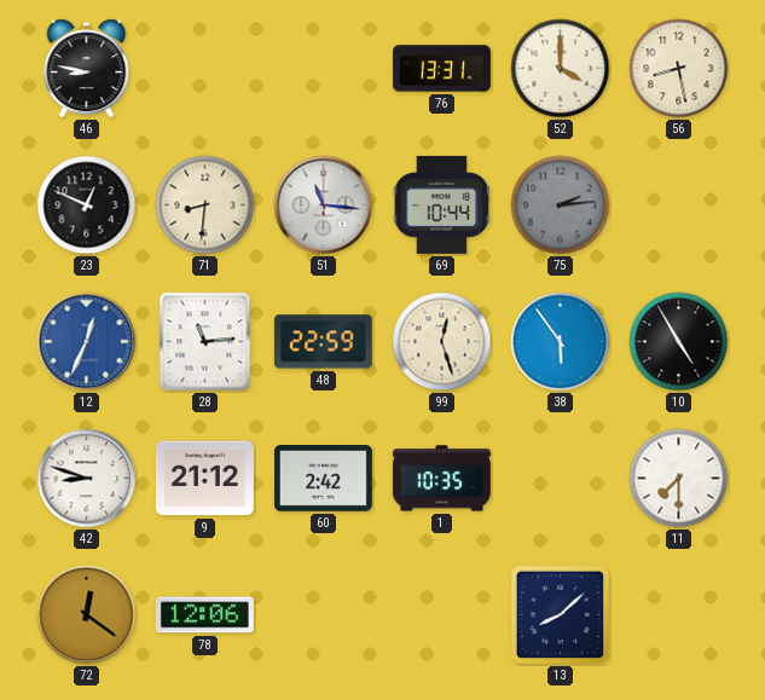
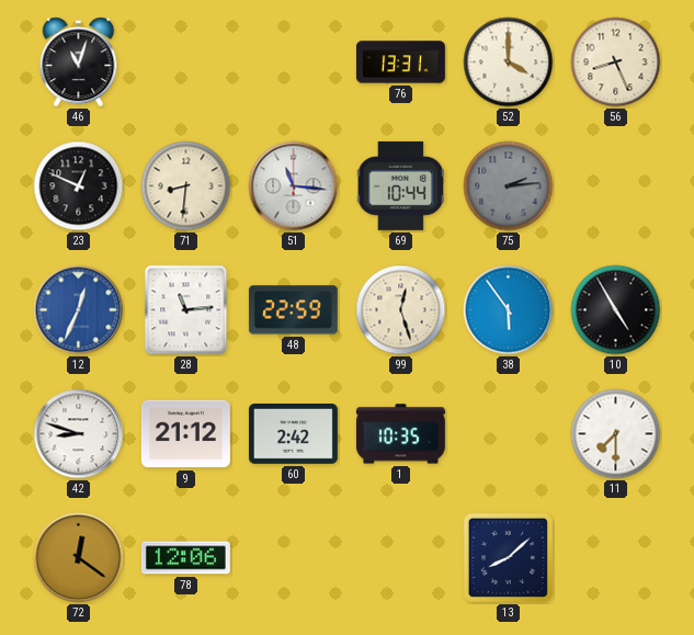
46: 8:47 -> 11:03
56: 8:28 -> 8:26
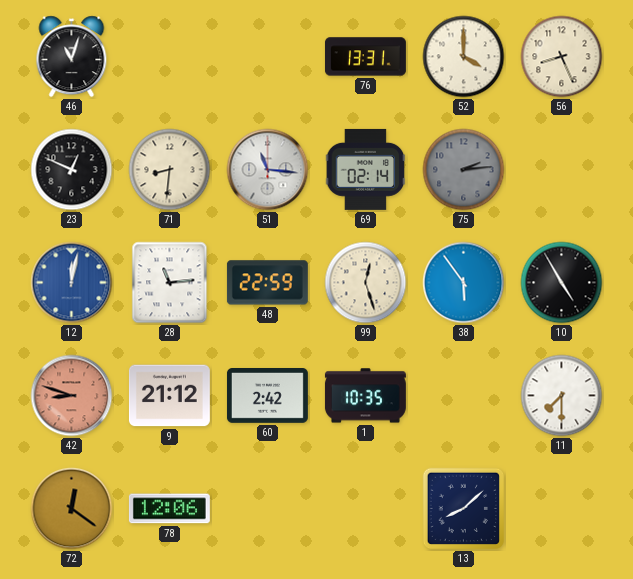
69: 10:44 -> 02:14
12: 12:34 -> 12:02
42 dial: white -> salmon
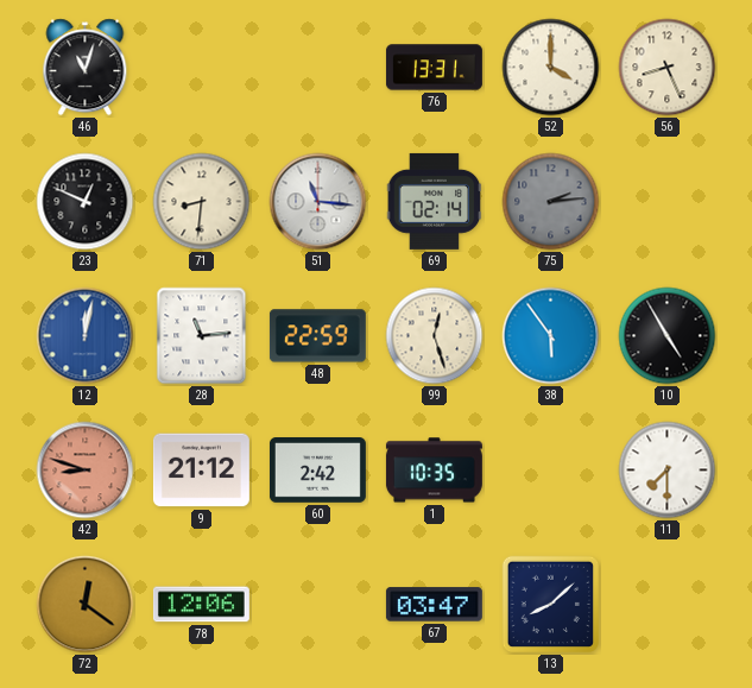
67: none -> 03:47
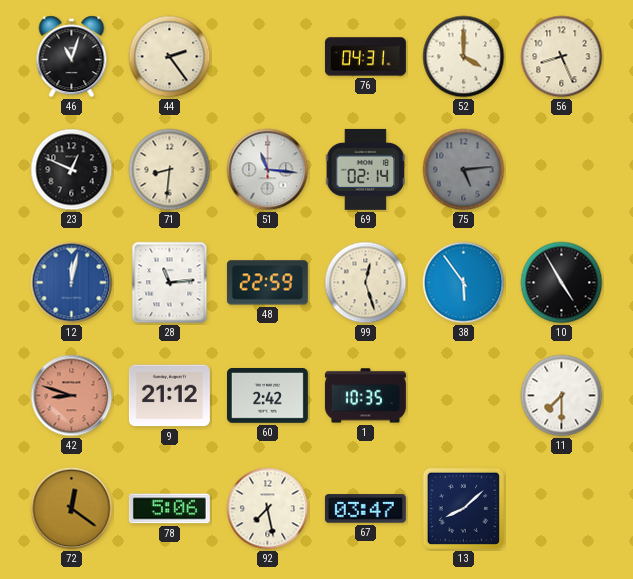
44: none -> 2:24
76: 13:31 -> 04:31
75: 2:14 -> 5:14
78: 12:06 -> 5:06
92: none -> 7:28
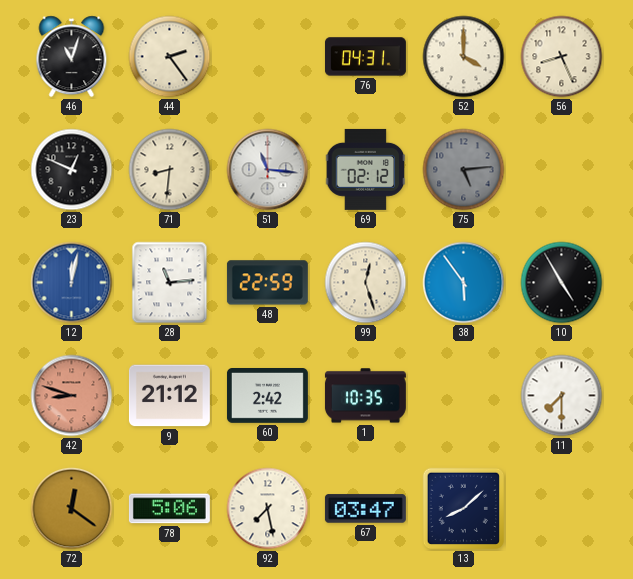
69: 02:14 -> 02:12
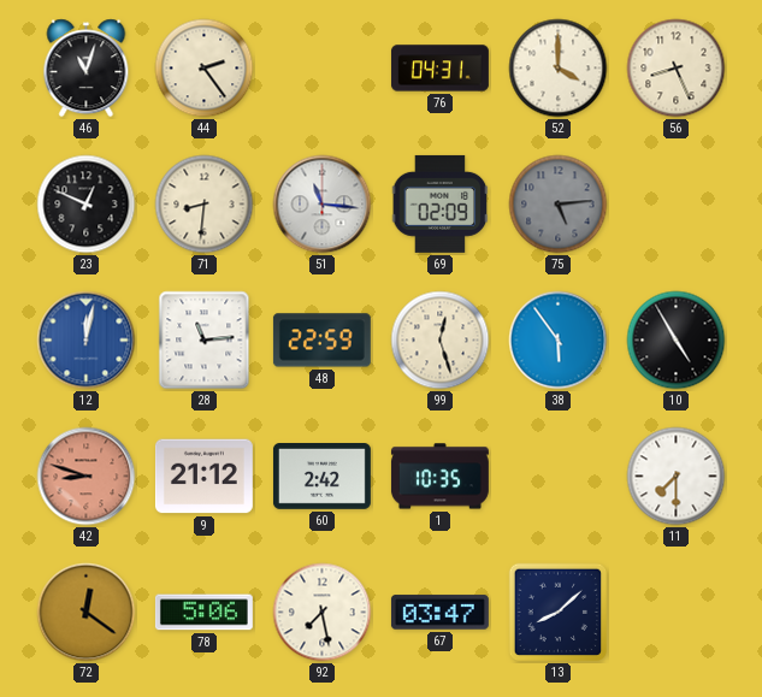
69: 02:12 -> 02:09
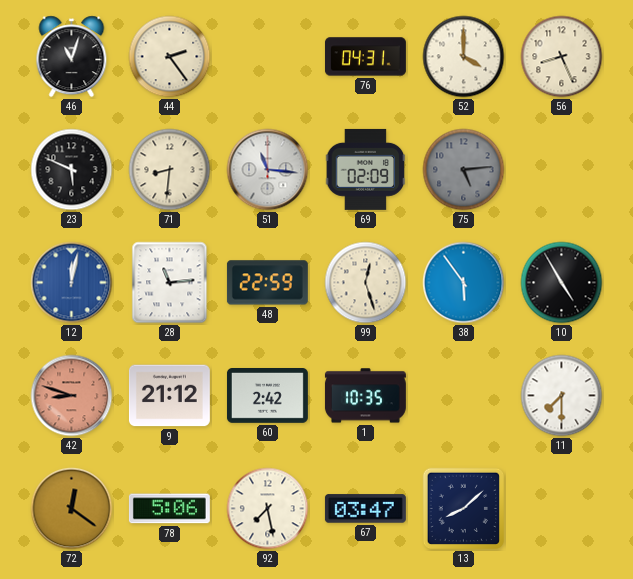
23: 12:49 -> 5:49
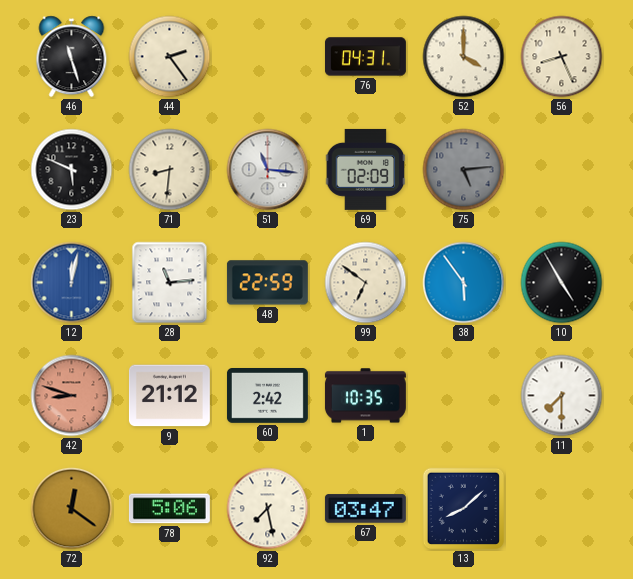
46: 11:03 -> 11:27
99: 12:27 -> 6:51
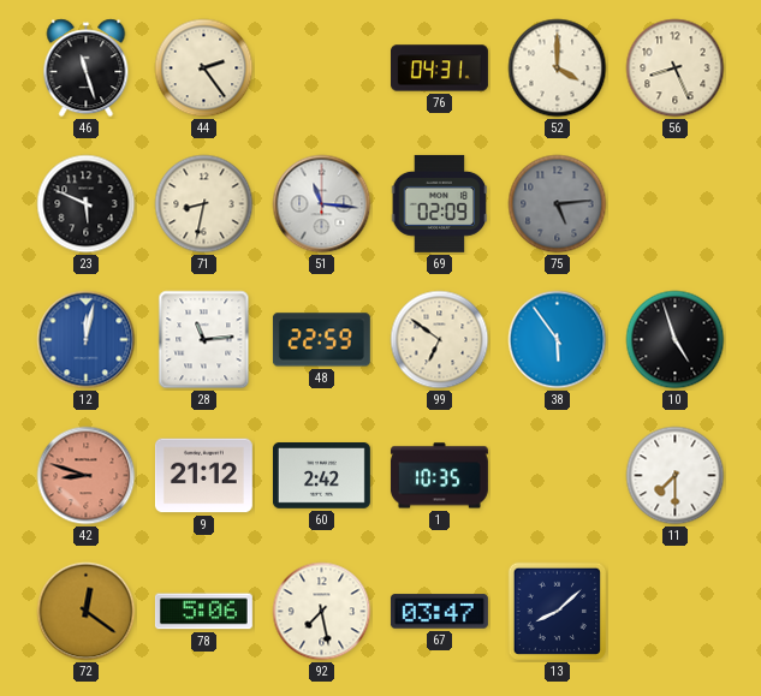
71: 8:31 -> 8:32
10: 4:55 -> 4:57
